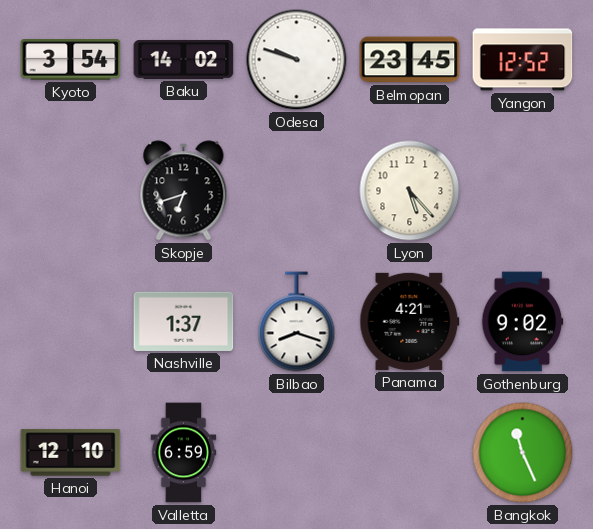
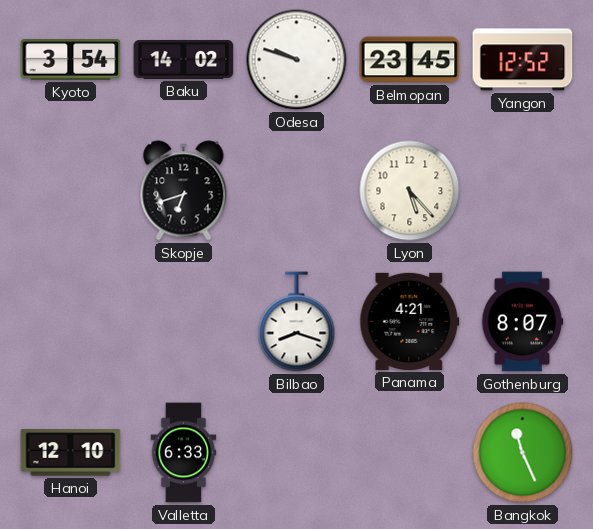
Nashville: 1:37 -> none
Gothenburg: 9:02 -> 8:07
Valletta: 6:59 -> 6:33
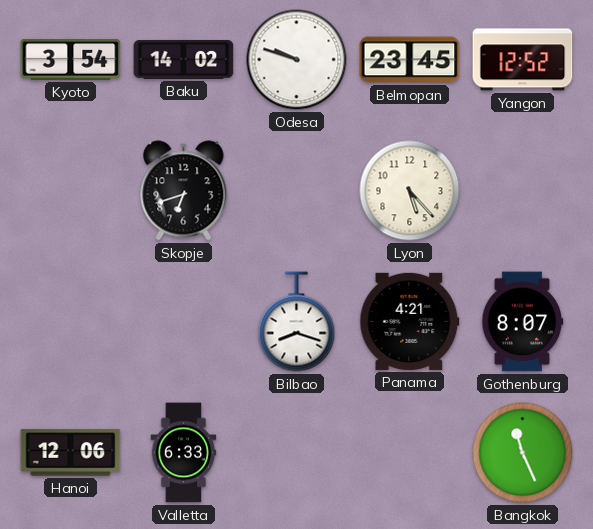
Hanoi: 12:10 -> 12:06
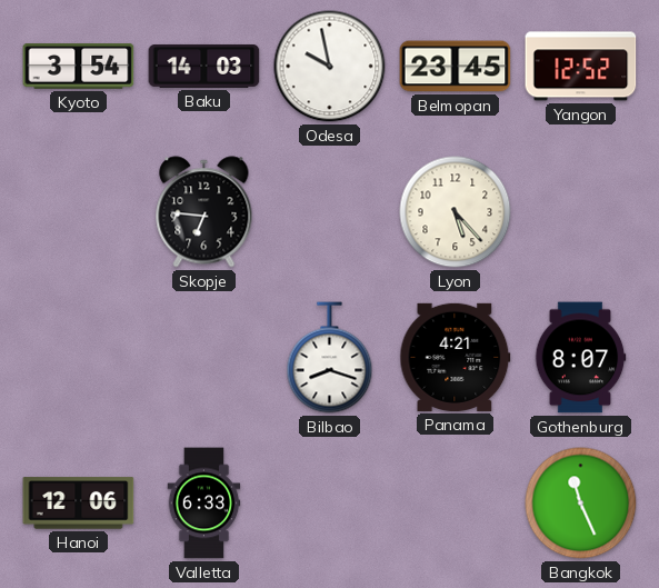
Baku: 14:02 -> 14:03
Odesa: 9:48 -> 9:58
Skopje: 6:42 -> 6:46
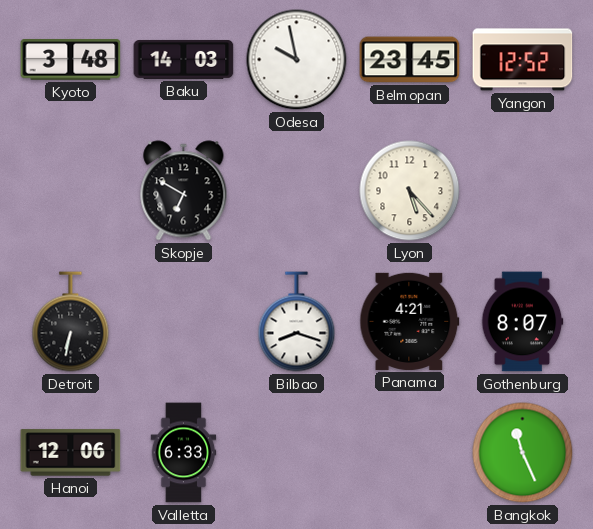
Kyoto: 3:54 -> 3:48
Skopje: 6:46 -> 6:50
Detroit: none -> 6:32
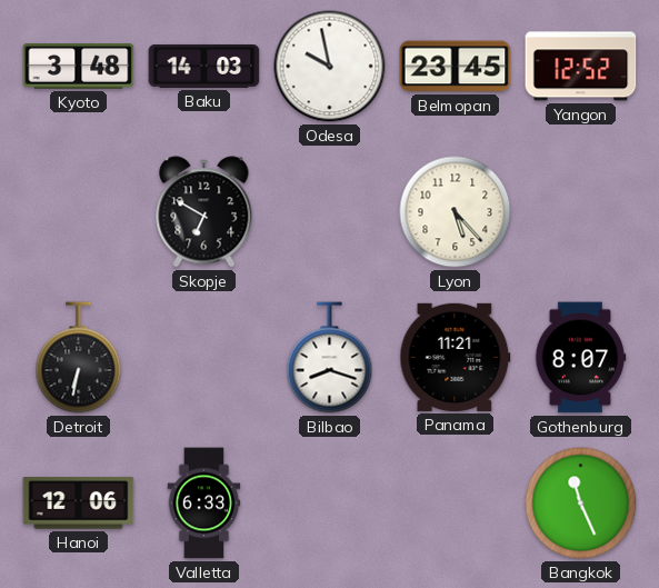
Panama: 4:21 -> 11:21
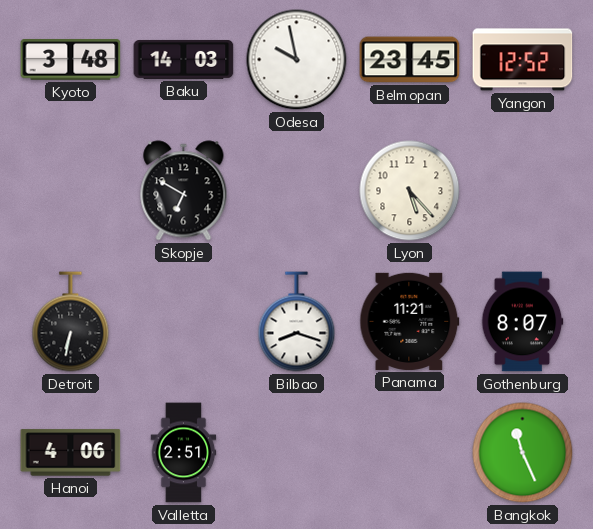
Hanoi: 12:06 -> 4:06
Valletta: 6:33 -> 2:51
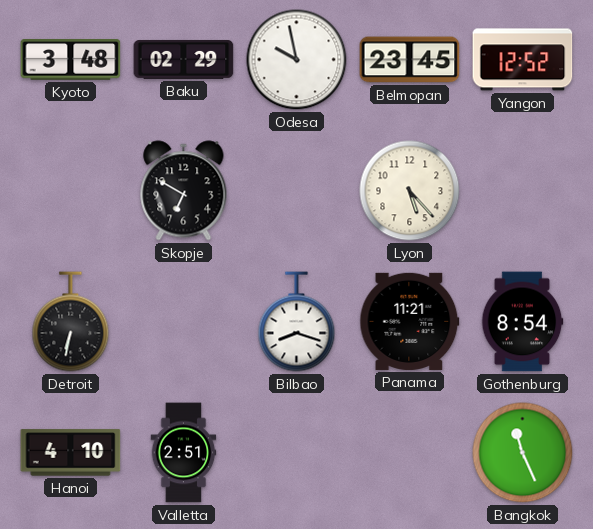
Baku: 14:03 -> 02:29
Gothenburg: 8:07 -> 8:54
Hanoi: 4:06 -> 4:10
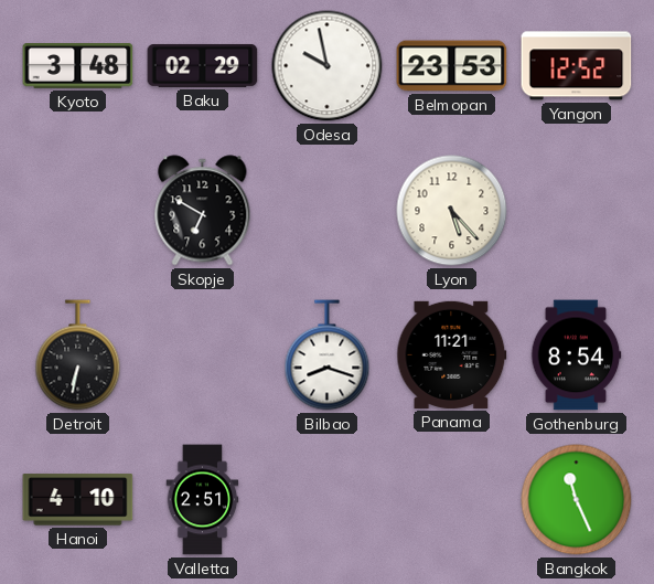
Belmopan: 23:45 -> 23:53
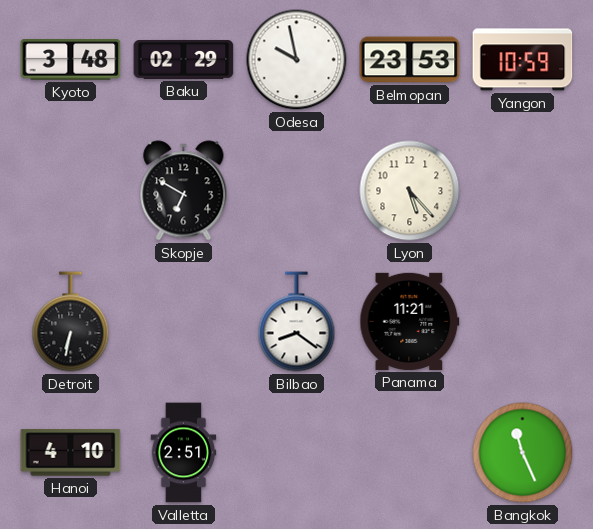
Yangon: 12:52 -> 10:59
Bilbao: 8:18 -> 8:21
Gothenburg: 8:54 -> none
